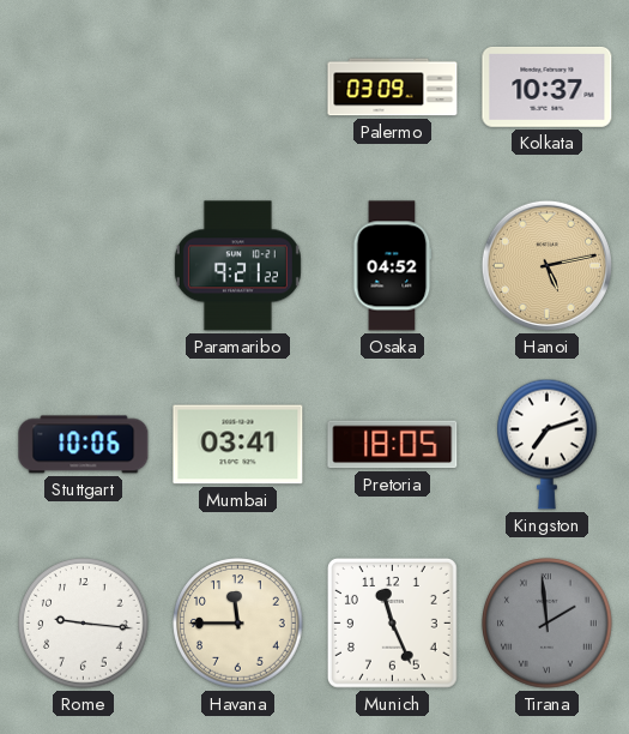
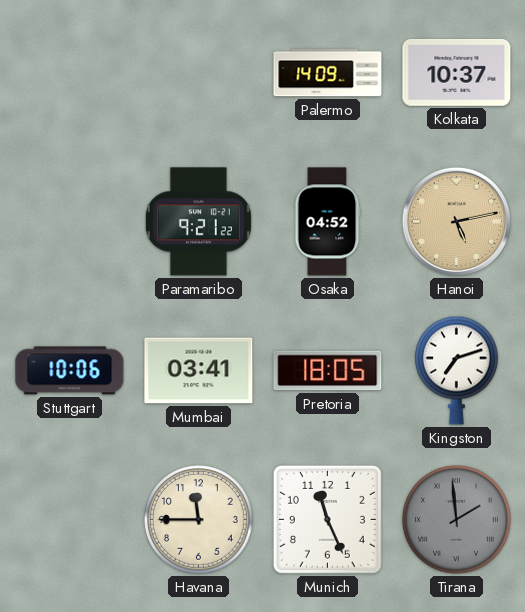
Palermo: 03:09 -> 14:09
Rome: 9:16 -> none
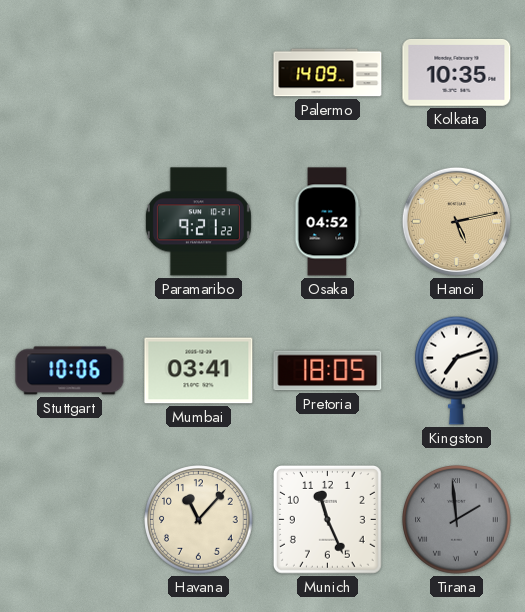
Kolkata: 10:37 -> 10:35
Havana: 11:45 -> 11:07
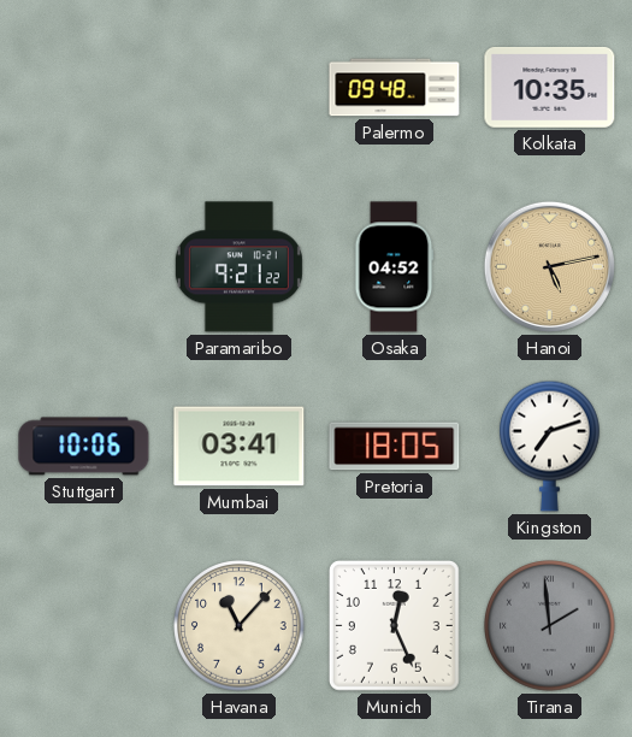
Palermo: 14:09 -> 09:48
Munich: 11:26 -> 12:26
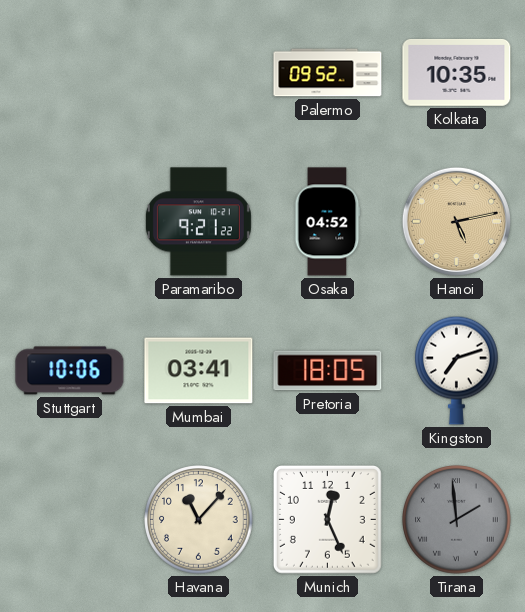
Palermo: 09:48 -> 09:52
